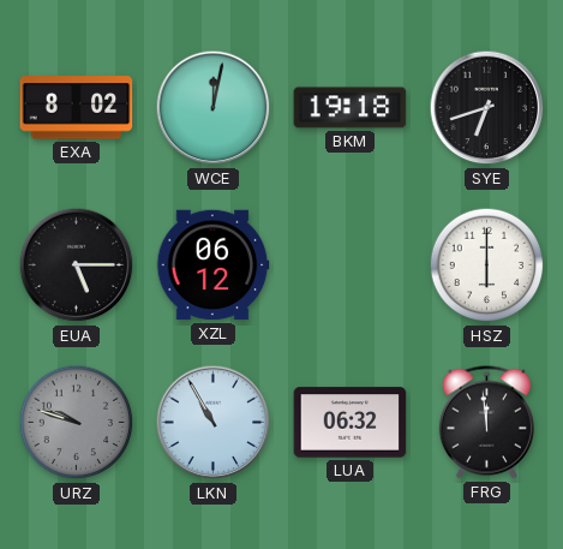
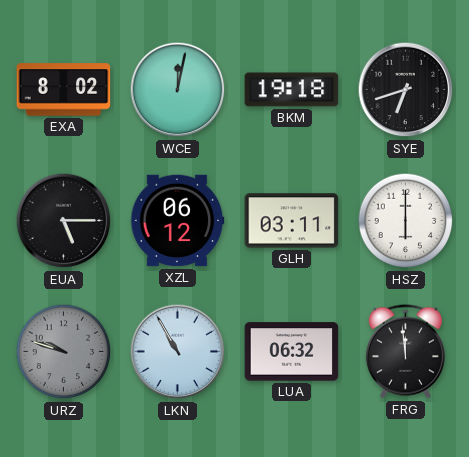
GLH: none -> 03:11
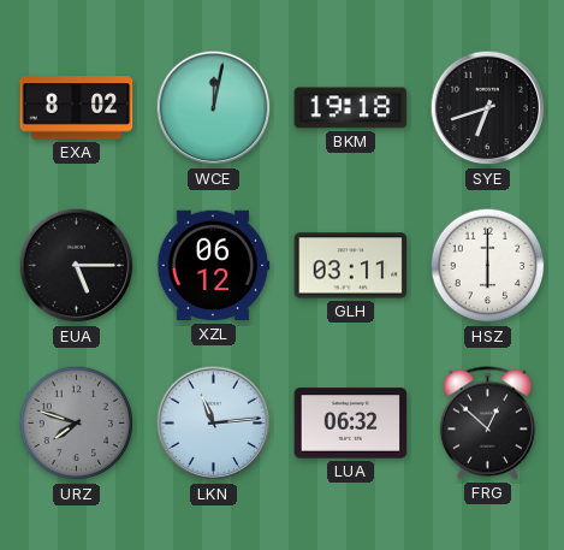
URZ: 9:48 -> 7:48
LKN: 10:55 -> 11:14
FRG: 11:59 -> 12:52
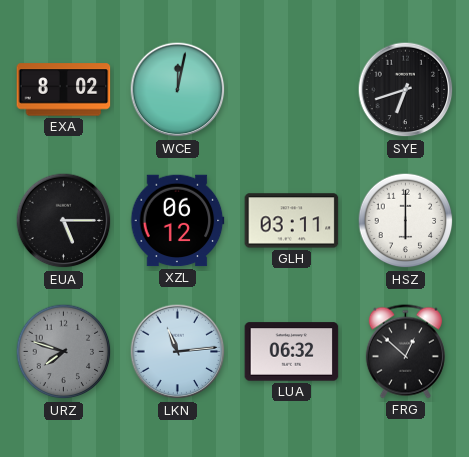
BKM: 19:18 -> none
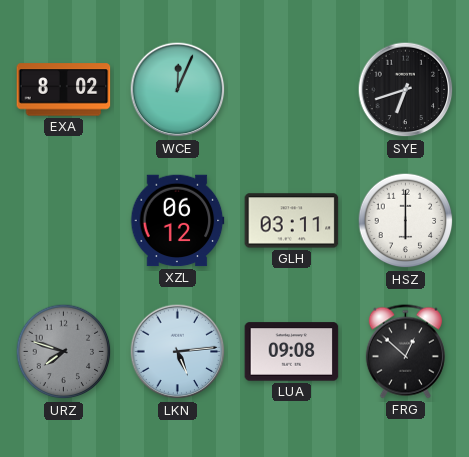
WCE: 12:02 -> 12:04
EUA: 5:15 -> none
LKN: 11:14 -> 5:14
LUA: 06:32 -> 09:08
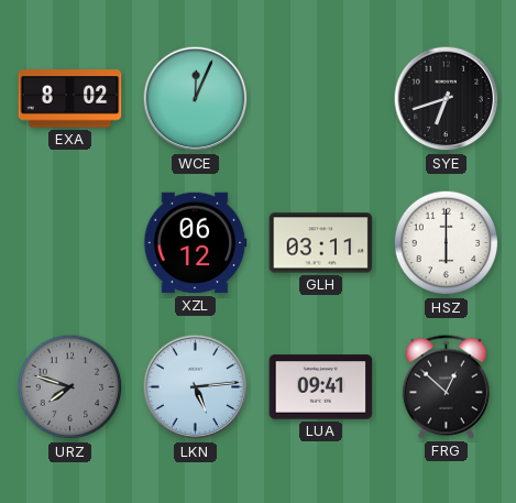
LUA: 09:08 -> 09:41
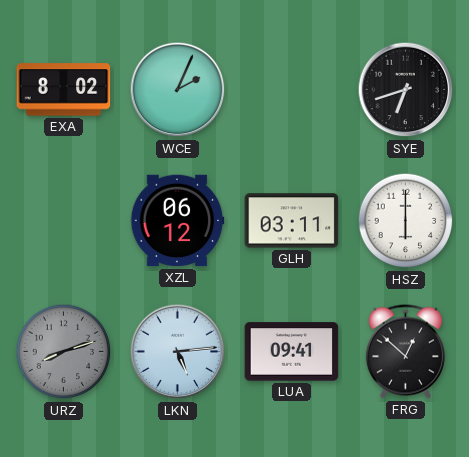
WCE: 12:04 -> 2:04
URZ: 7:48 -> 8:12
